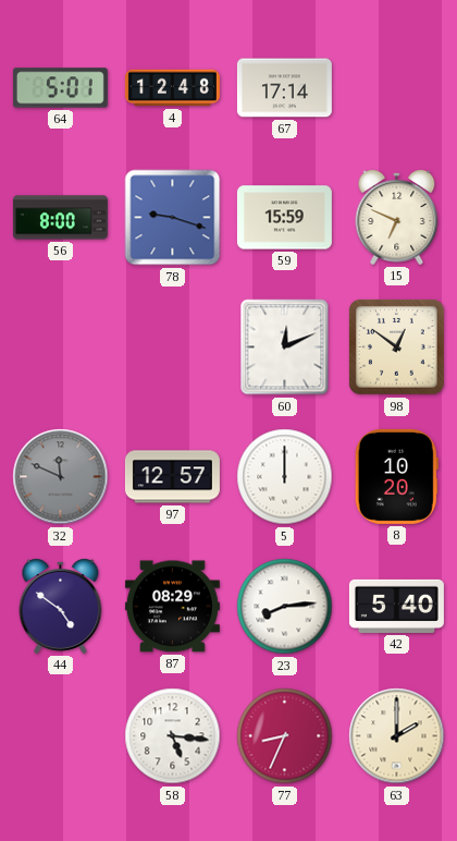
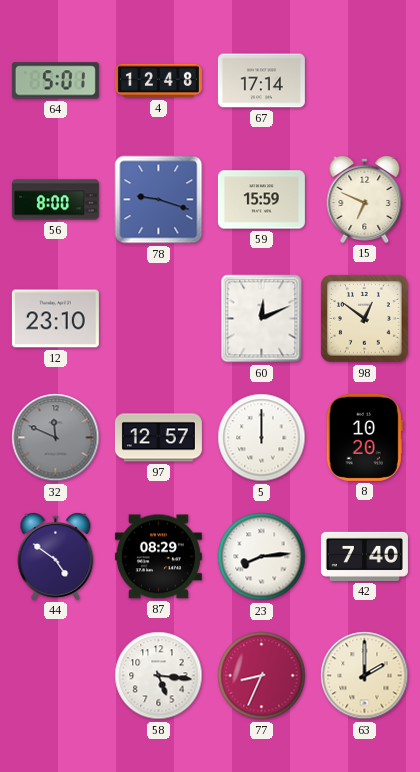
12: none -> 23:10
42: 5:40 -> 7:40
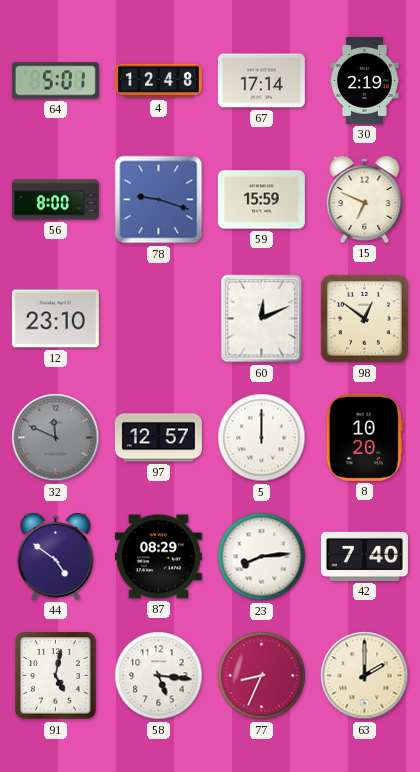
30: none -> 2:19
91: none -> 5:02
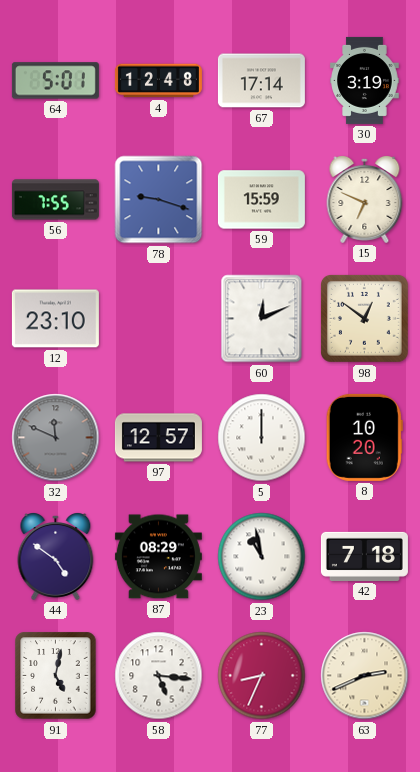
30: 2:19 -> 3:19
56: 8:00 -> 7:55
23: 8:14 -> 10:58
42: 7:40 -> 7:18
63: 2:00 -> 2:41
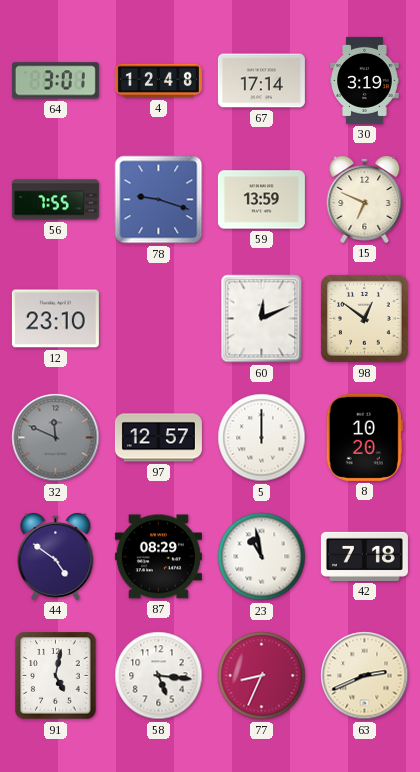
64: 5:01 -> 3:01
59: 15:59 -> 13:59
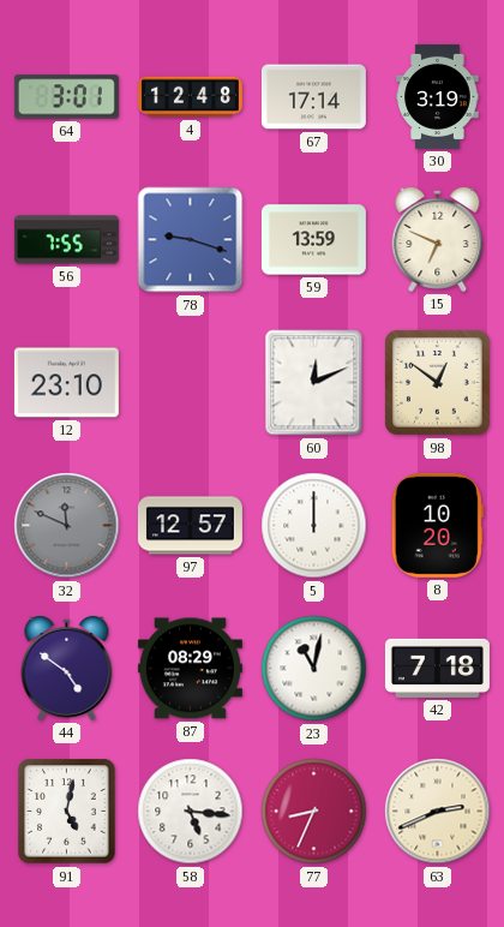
23: 10:58 -> 11:02
